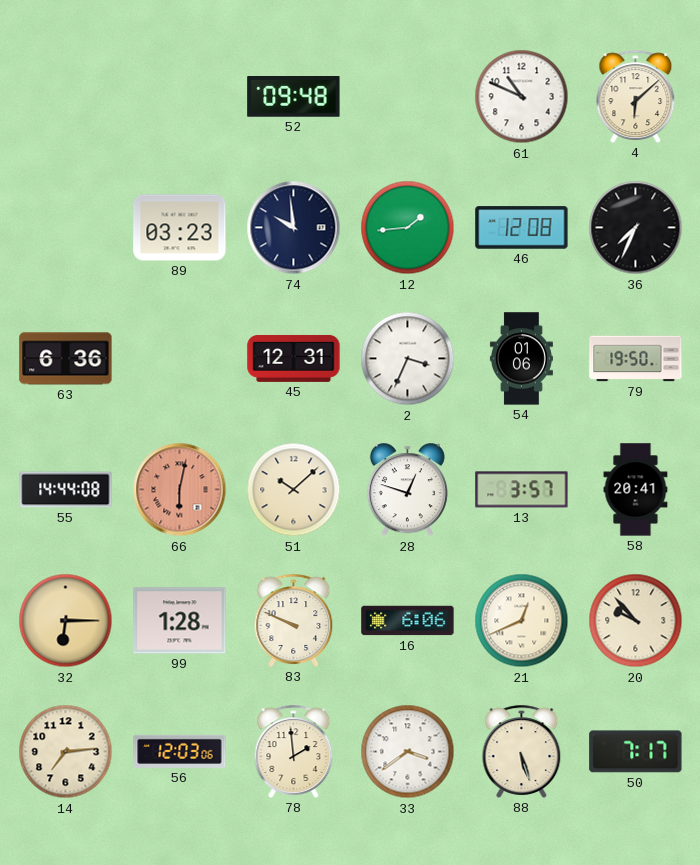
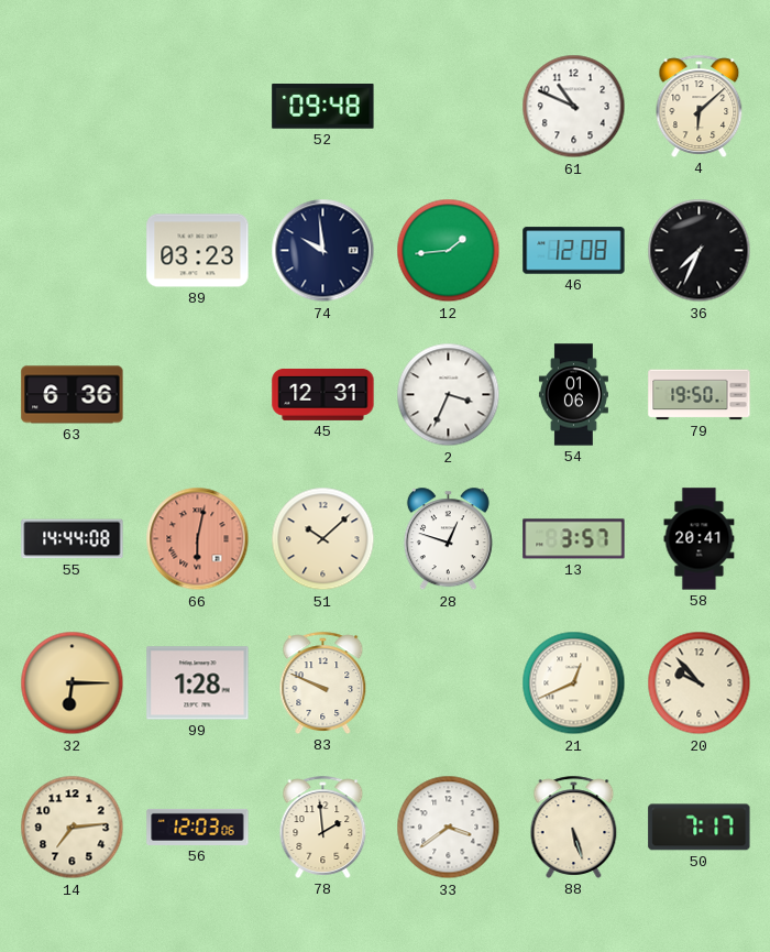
16: 6:06 -> none
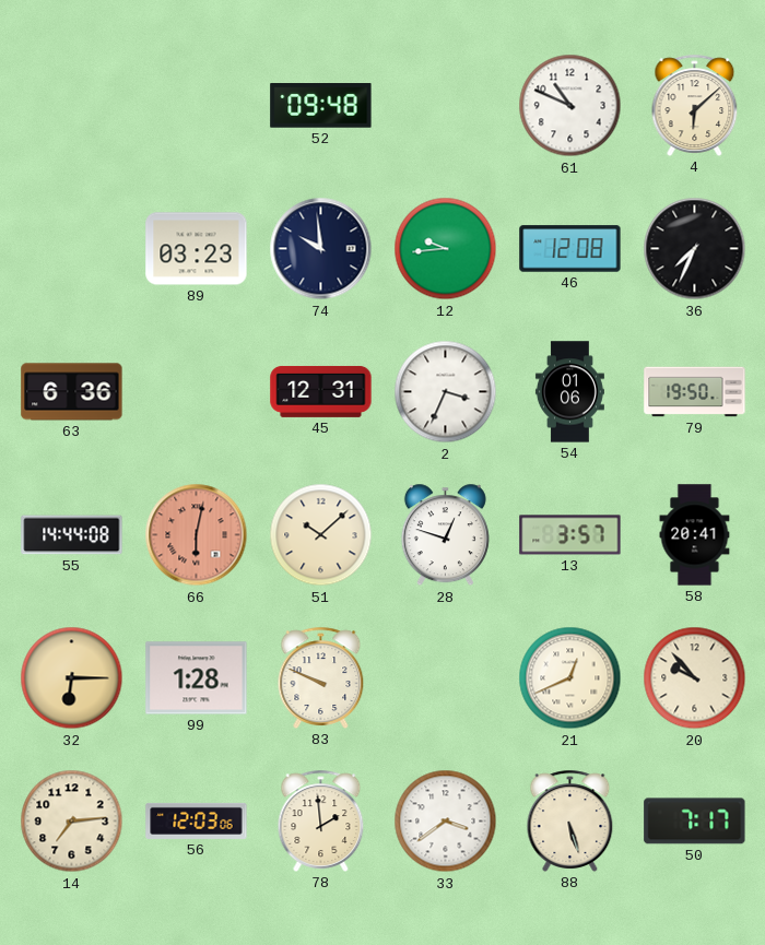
12: 1:44 -> 9:44
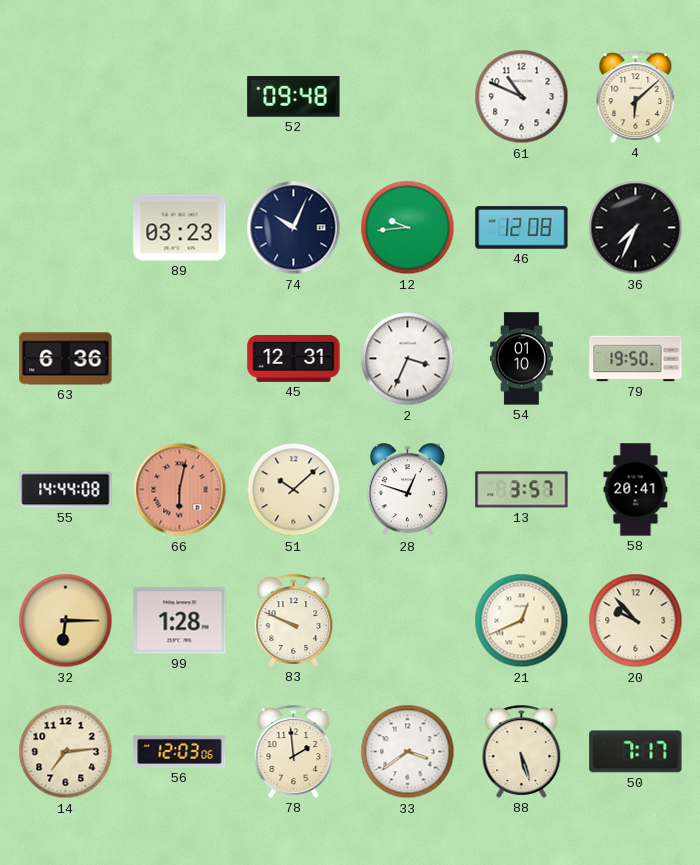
74: 9:59 -> 10:04
54: 01:06 -> 01:10
